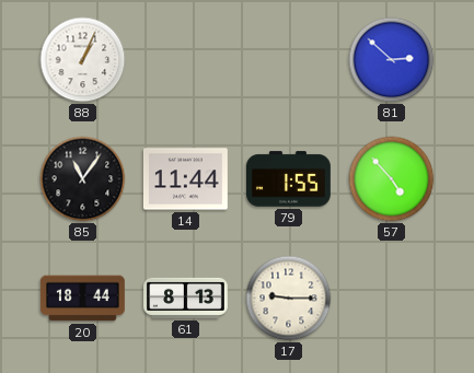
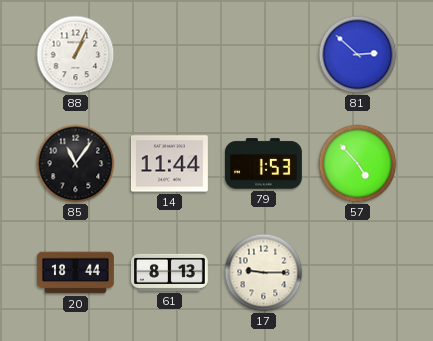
79: 1:55 -> 1:53
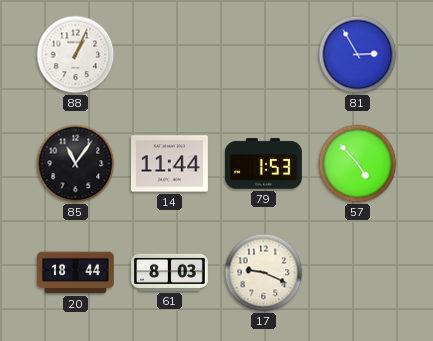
81: 2:52 -> 2:55
61: 8:13 -> 8:03
17: 9:15 -> 9:19
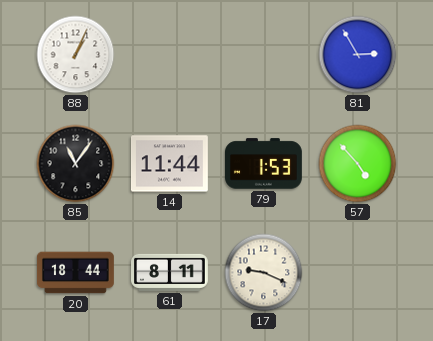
61: 8:03 -> 8:11
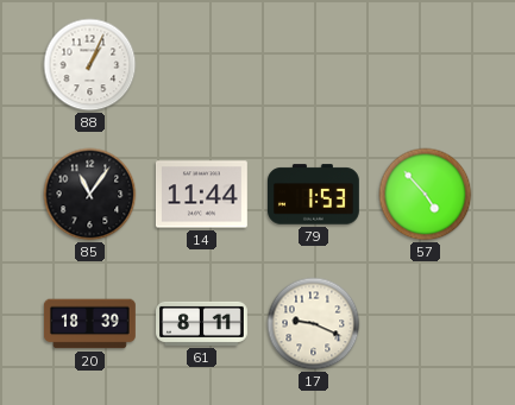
81: 2:55 -> none
20: 18:44 -> 18:39
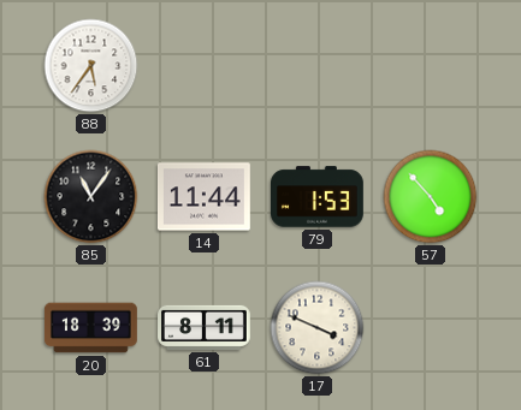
88: 1:04 -> 5:36
17: 9:19 -> 3:49
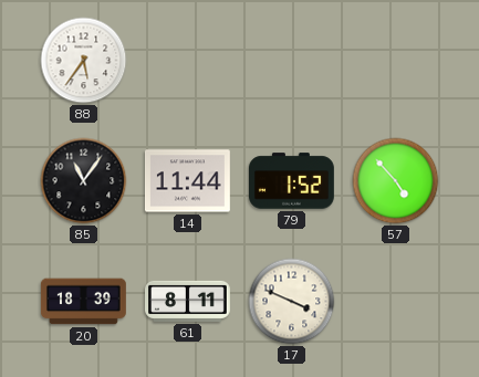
79: 1:53 -> 1:52
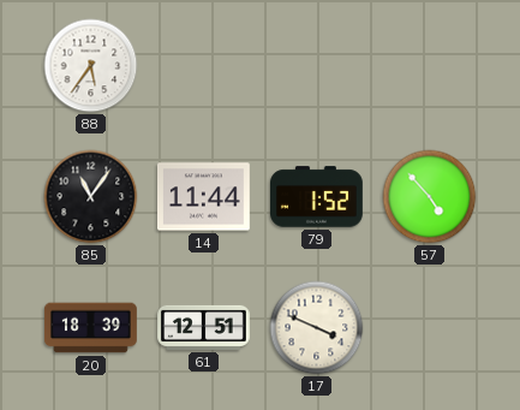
61: 8:11 -> 12:51
